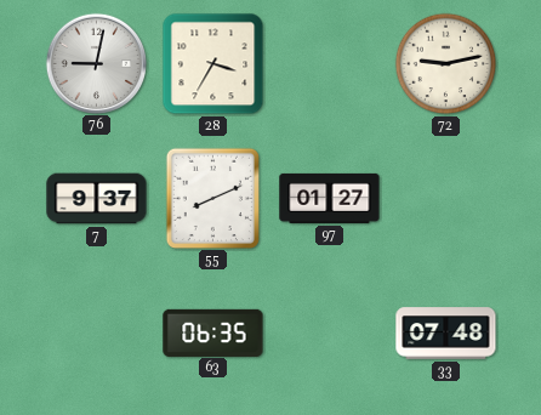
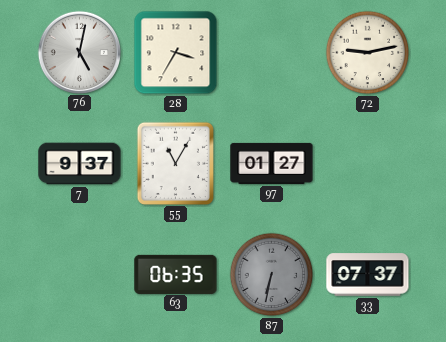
76: 9:02 -> 5:02
55: 8:11 -> 11:05
87: none -> 6:32
33: 07:48 -> 07:37
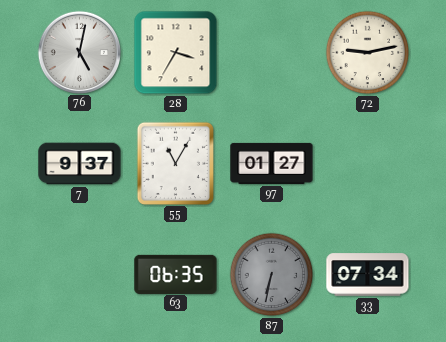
33: 07:37 -> 07:34
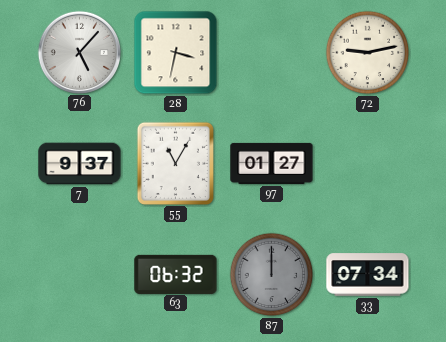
76: 5:02 -> 5:07
28: 3:35 -> 3:32
63: 06:35 -> 06:32
87: 6:32 -> 12:00
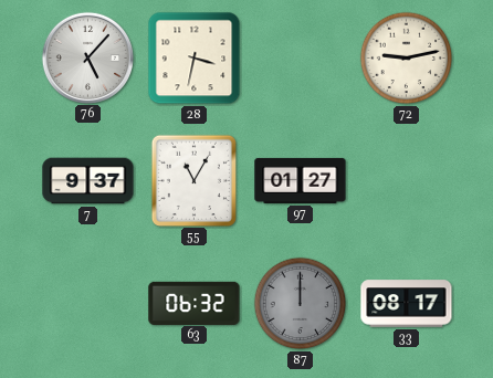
33: 07:34 -> 08:17
